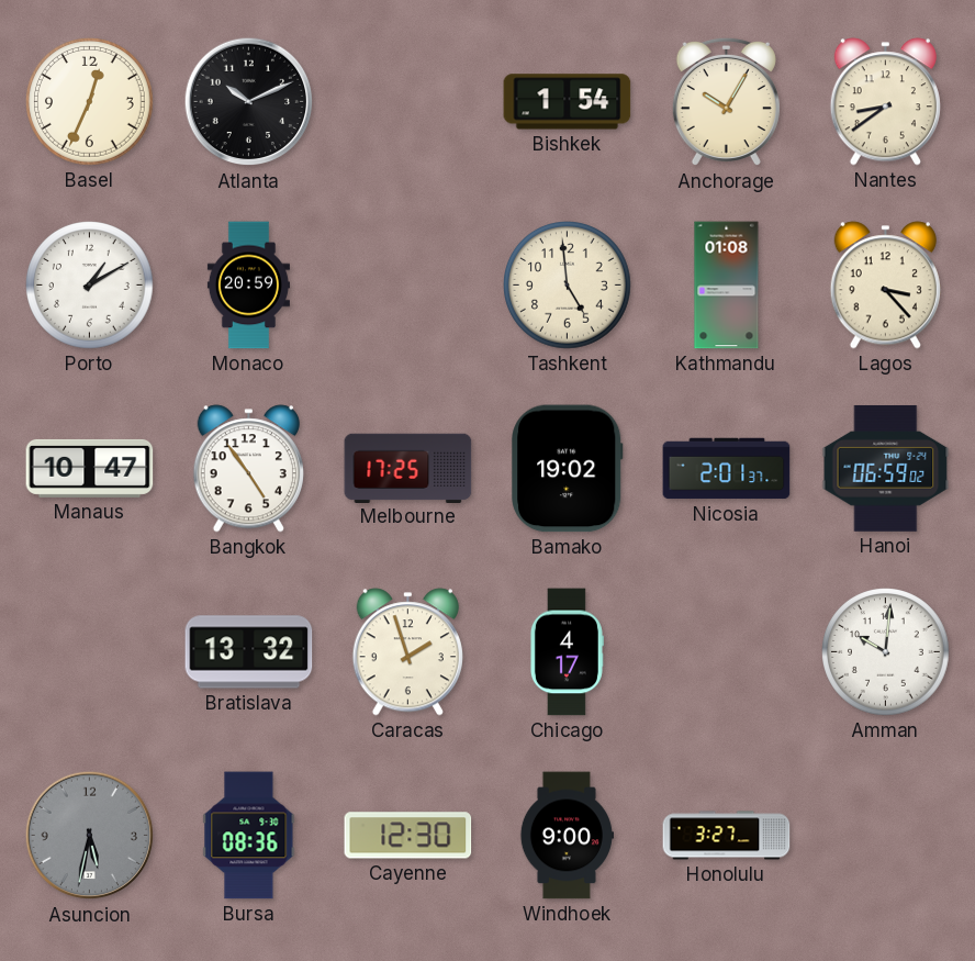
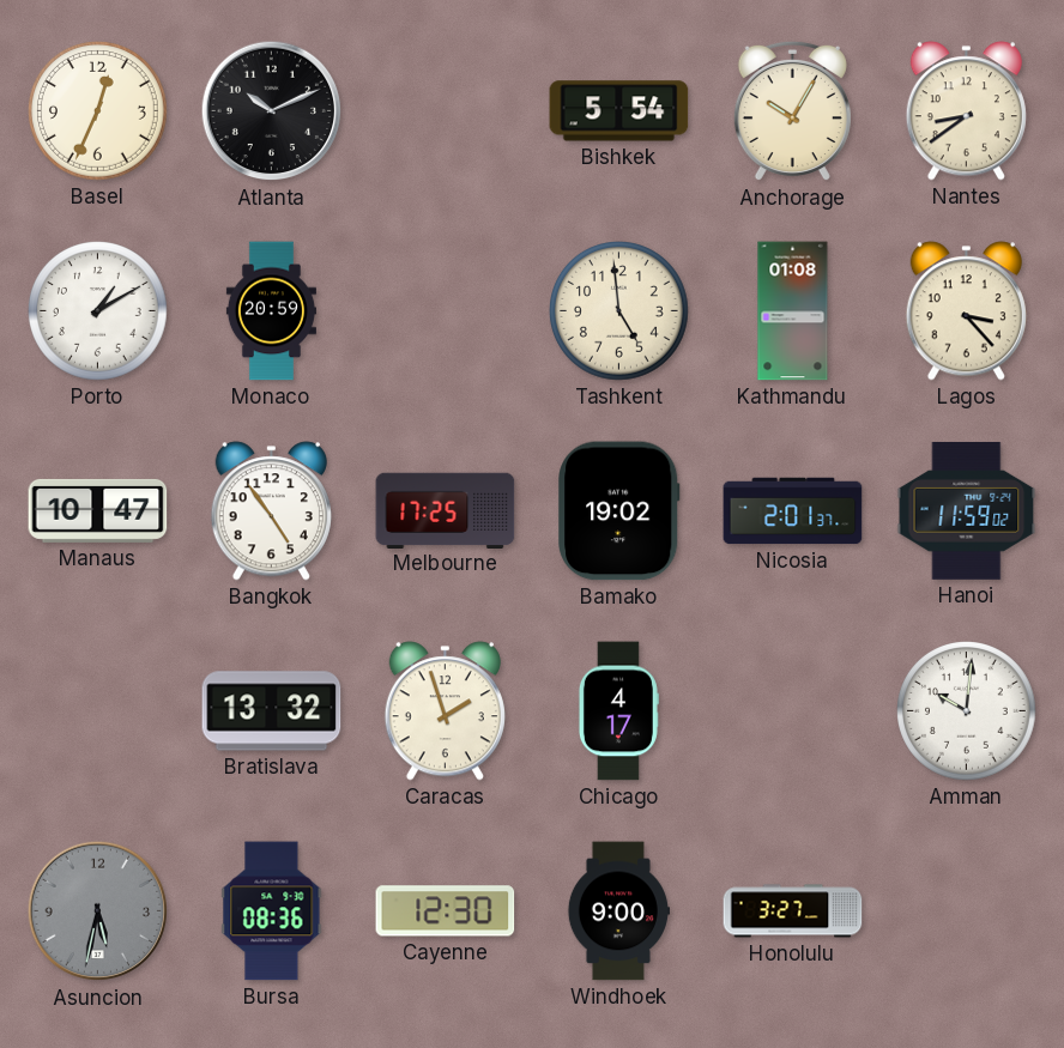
Bishkek: 1:54 -> 5:54
Hanoi: 06:59 -> 11:59
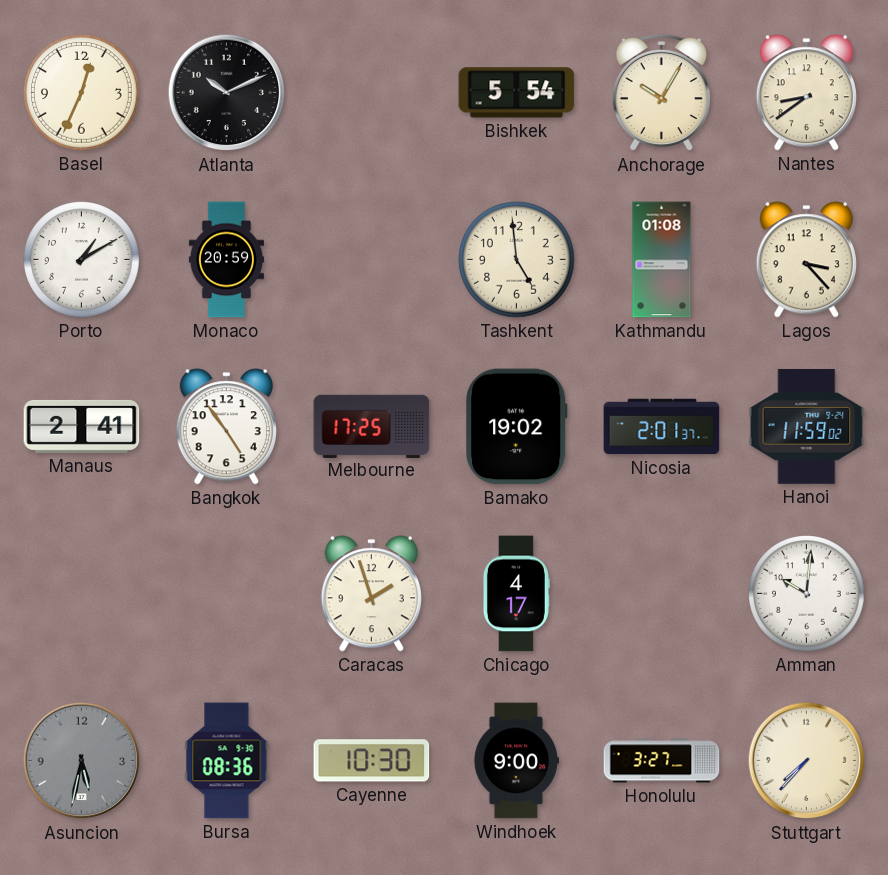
Manaus: 10:47 -> 2:41
Bratislava: 13:32 -> none
Cayenne: 12:30 -> 10:30
Stuttgart: none -> 7:37
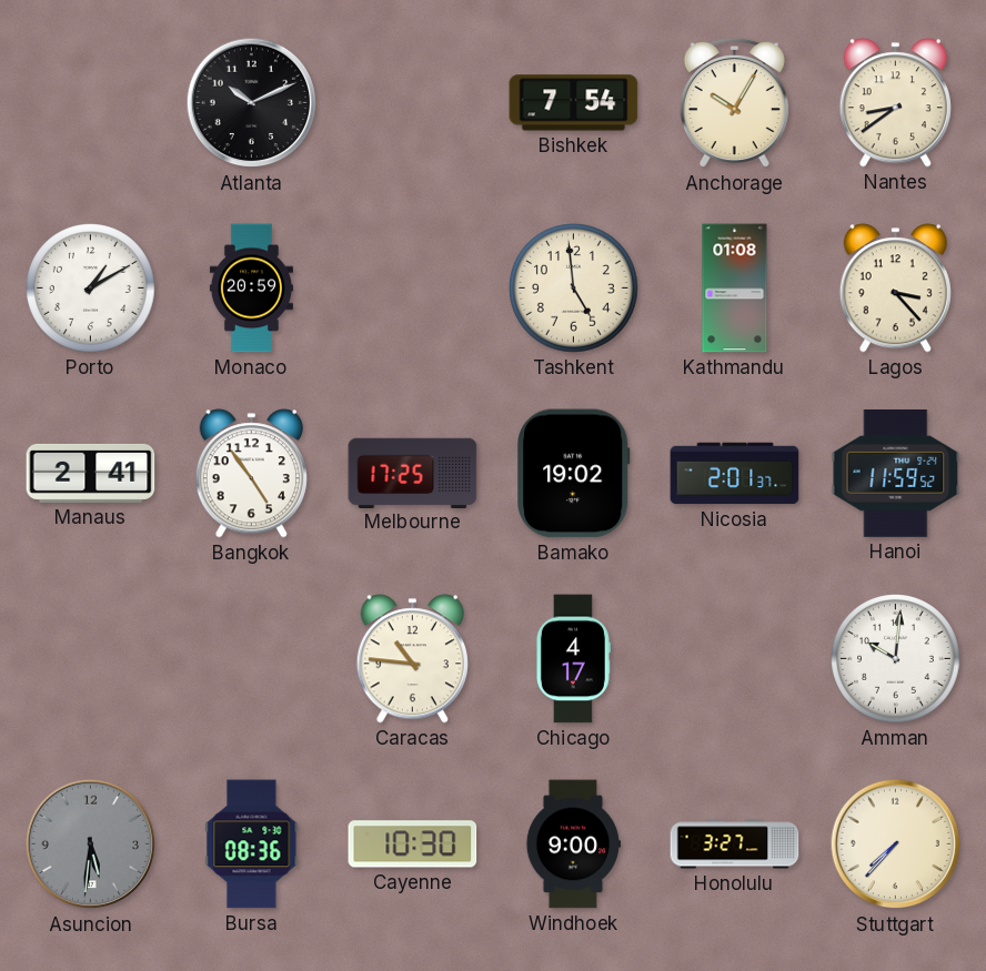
Basel: 12:34 -> none
Bishkek: 5:54 -> 7:54
Hanoi: 11:59:02 -> 11:59:52
Caracas: 1:57 -> 10:46
Asuncion: 5:32 -> 5:31
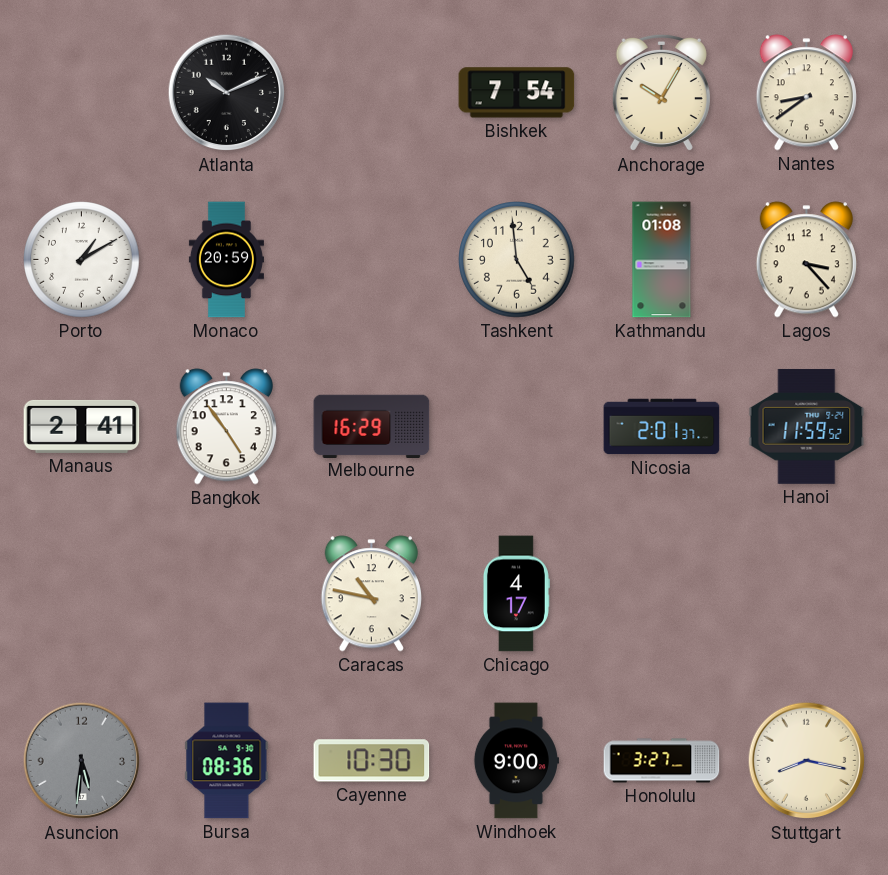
Melbourne: 17:25 -> 16:29
Bamako: 19:02 -> none
Caracas: 10:46 -> 10:47
Amman: 10:01 -> none
Stuttgart: 7:37 -> 8:17
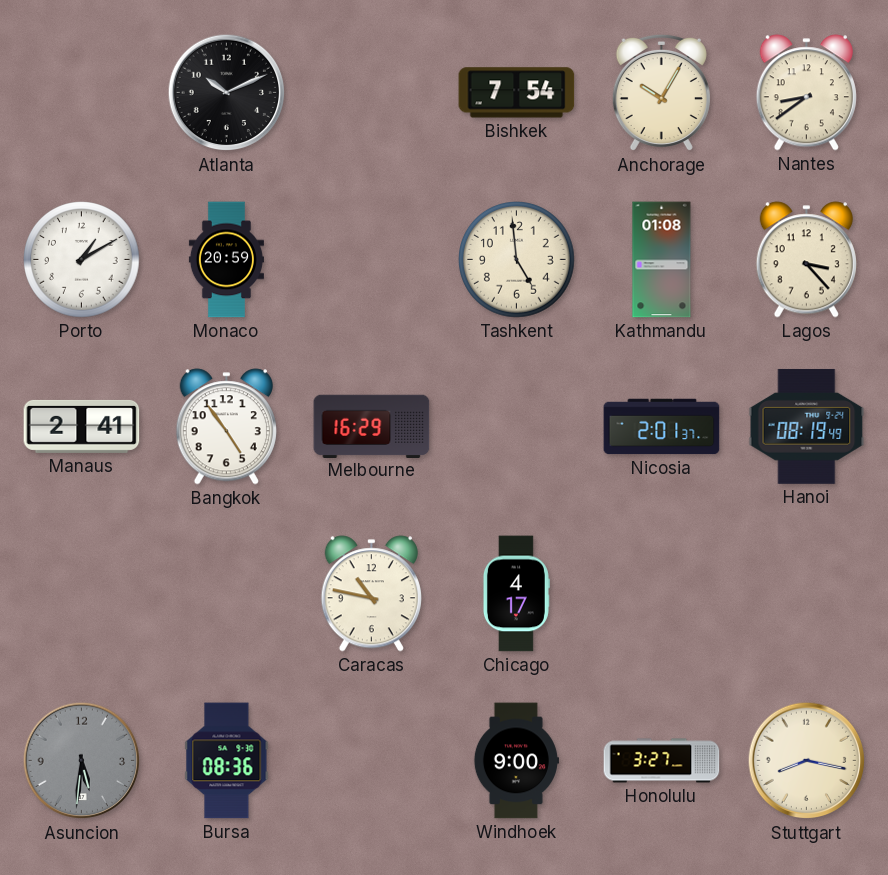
Hanoi: 11:59 -> 08:19
Cayenne: 10:30 -> none
